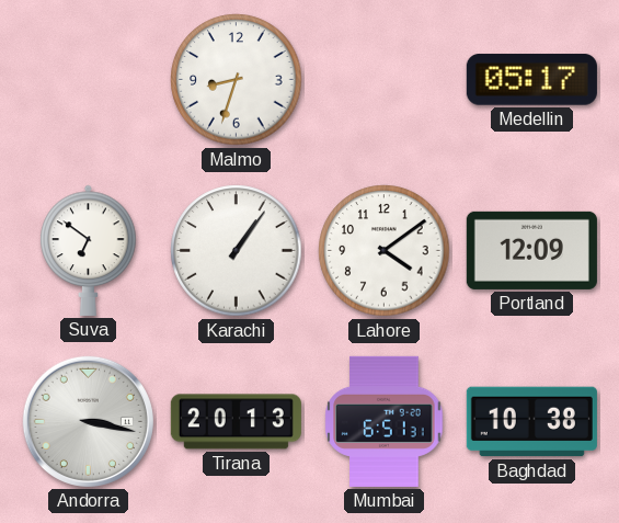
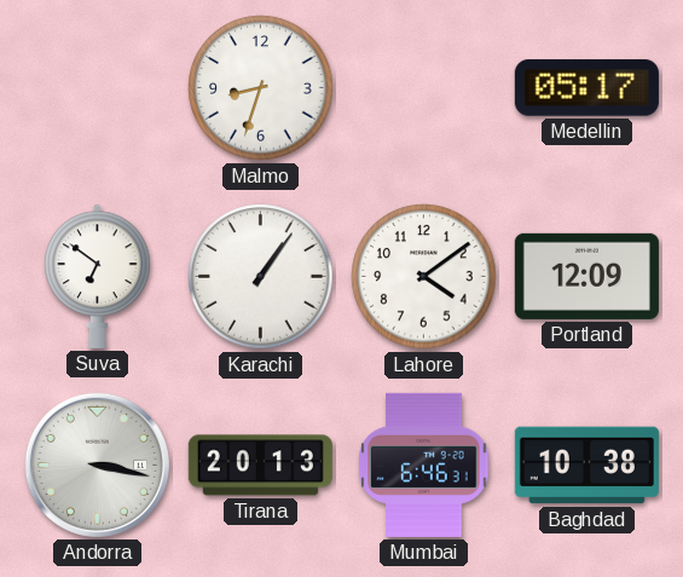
Mumbai: 6:51 -> 6:46
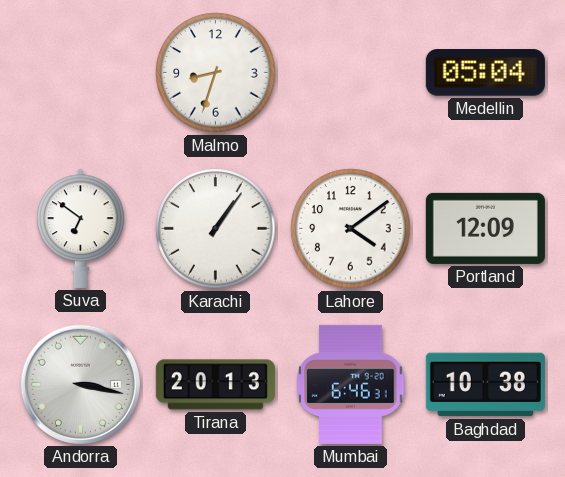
Medellin: 05:17 -> 05:04
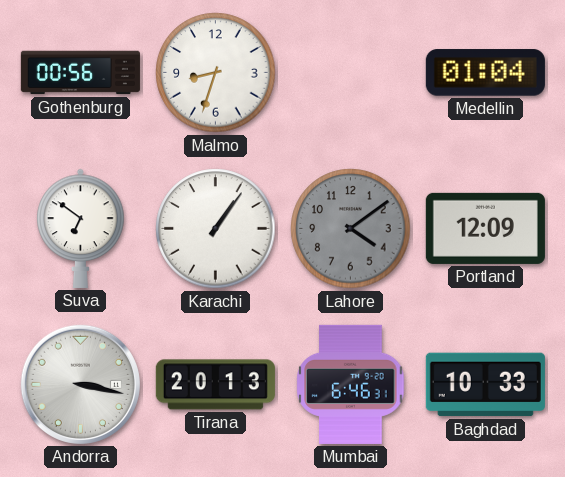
Gothenburg: none -> 00:56
Medellin: 05:04 -> 01:04
Lahore dial: white -> grey
Baghdad: 10:38 -> 10:33
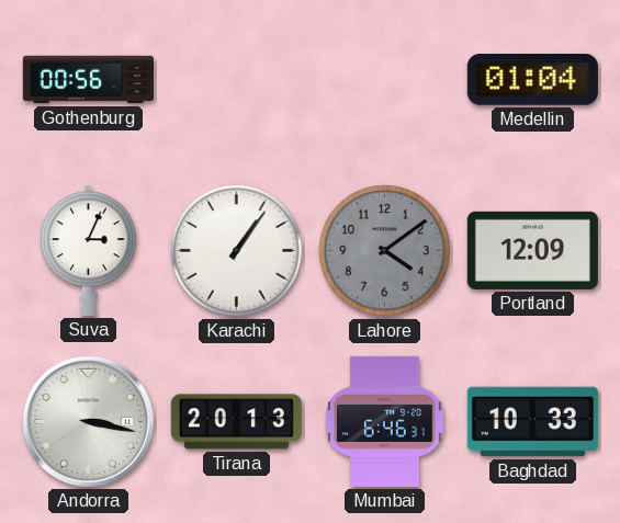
Malmo: 8:33 -> none
Suva: 6:51 -> 3:04
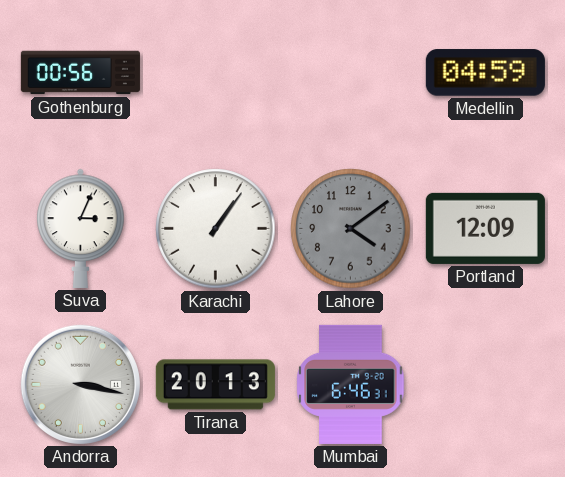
Medellin: 01:04 -> 04:59
Baghdad: 10:33 -> none
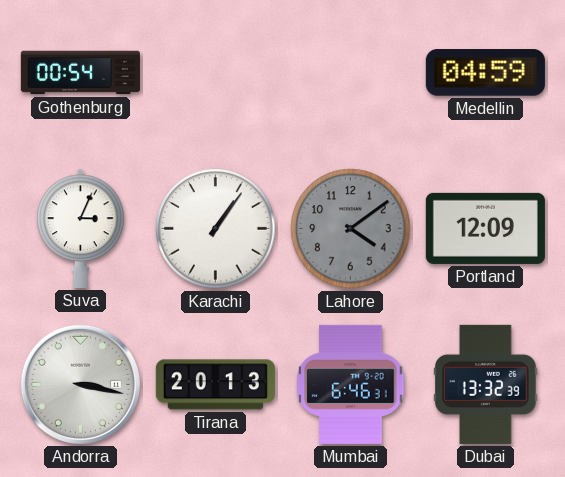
Gothenburg: 00:56 -> 00:54
Dubai: none -> 13:32
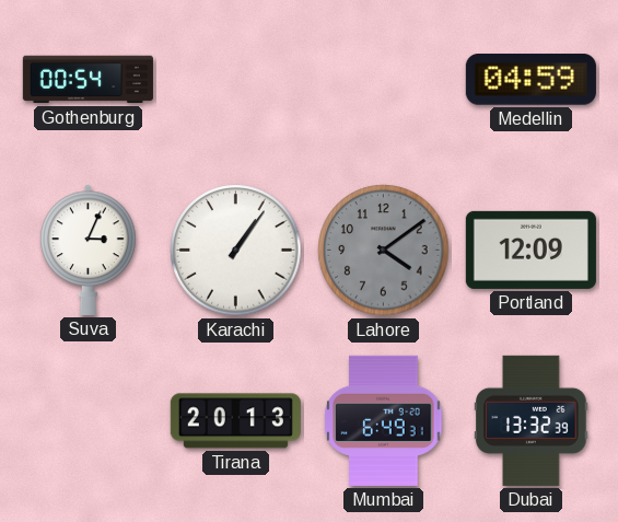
Andorra: 3:17 -> none
Mumbai: 6:46 -> 6:49
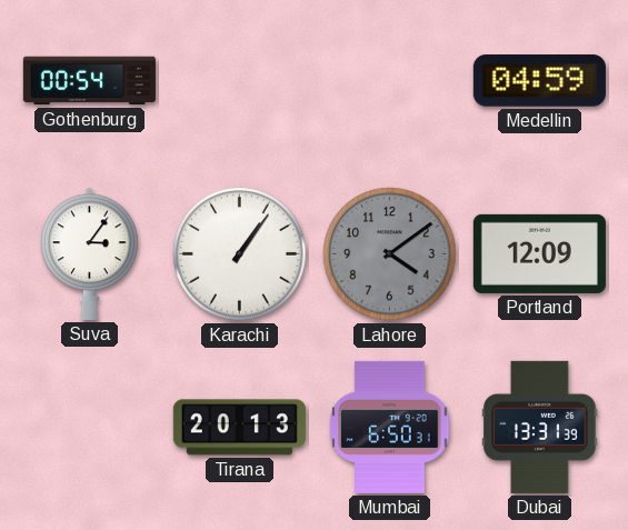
Suva: 3:04 -> 3:06
Mumbai: 6:49 -> 6:50
Dubai: 13:32 -> 13:31
